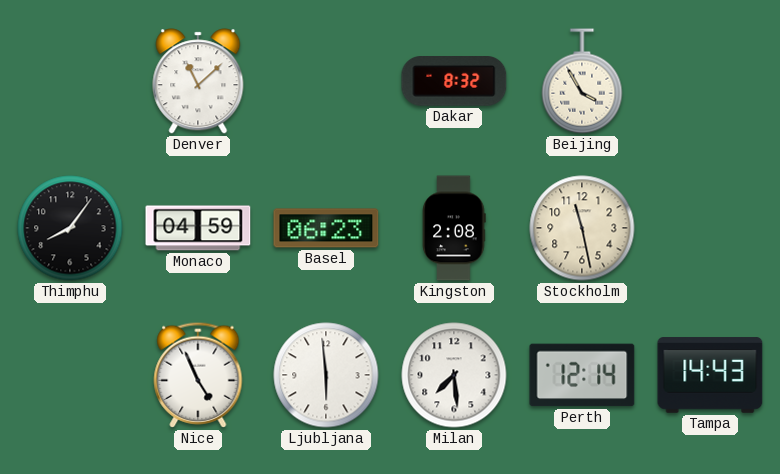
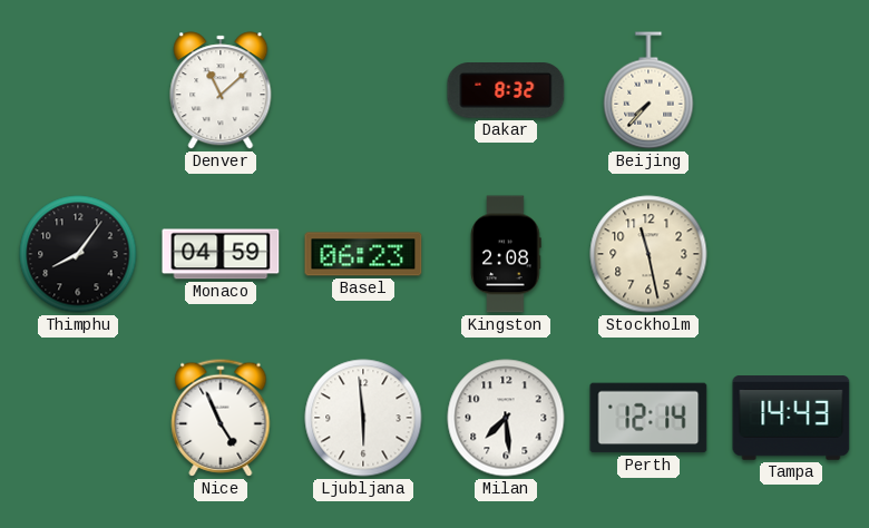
Beijing: 3:55 -> 7:37
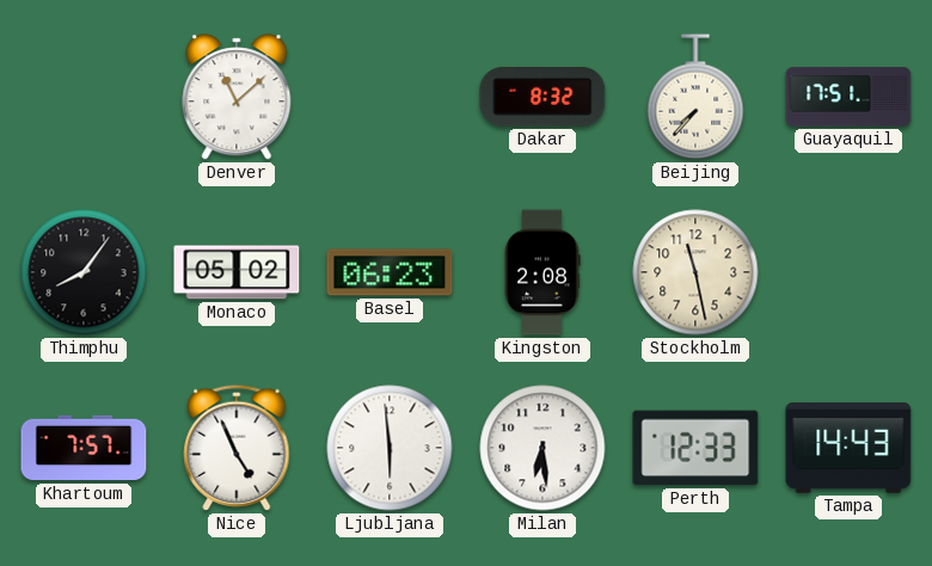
Guayaquil: none -> 17:51
Monaco: 04:59 -> 05:02
Khartoum: none -> 7:57
Milan: 7:29 -> 6:29
Perth: 12:14 -> 12:33
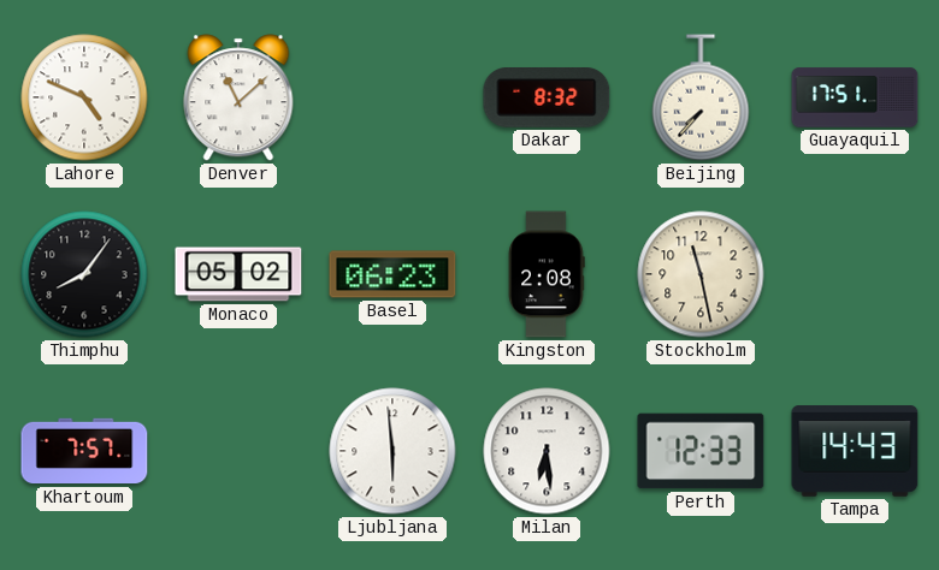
Lahore: none -> 4:49
Nice: 4:56 -> none
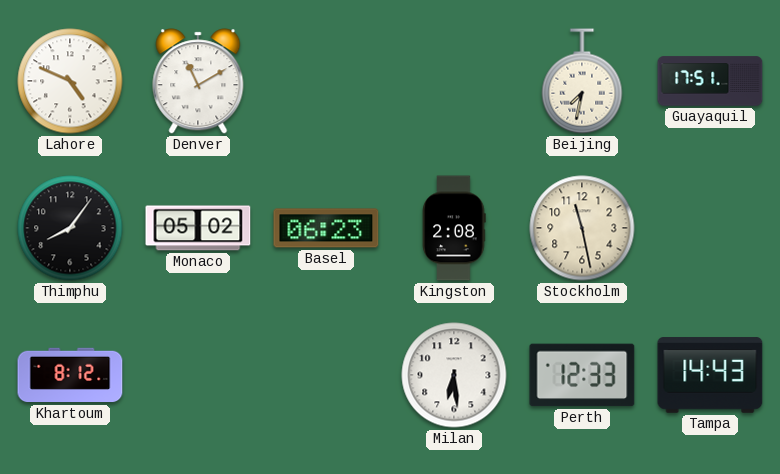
Denver: 11:08 -> 11:10
Dakar: 8:32 -> none
Beijing: 7:37 -> 7:32
Khartoum: 7:57 -> 8:12
Ljubljana: 5:59 -> none
